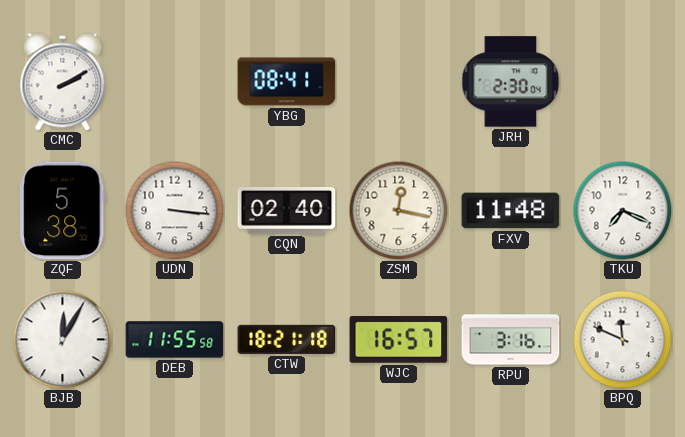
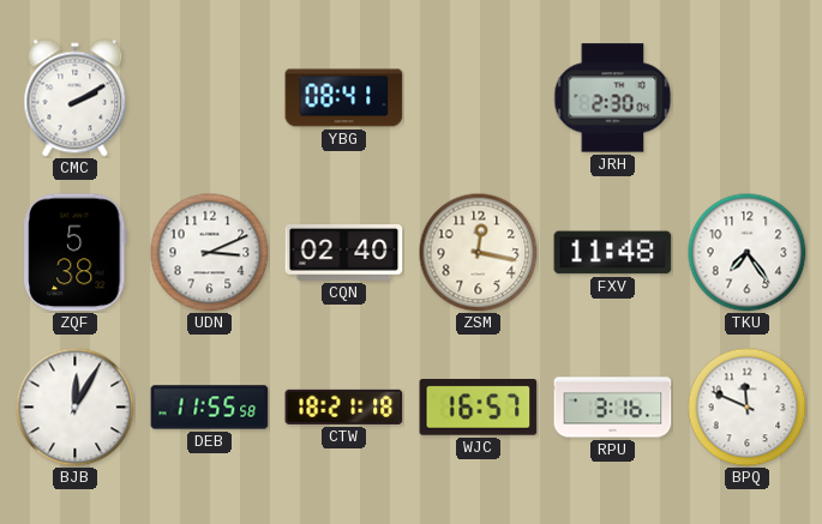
UDN: 3:16 -> 3:11
TKU: 7:19 -> 7:24
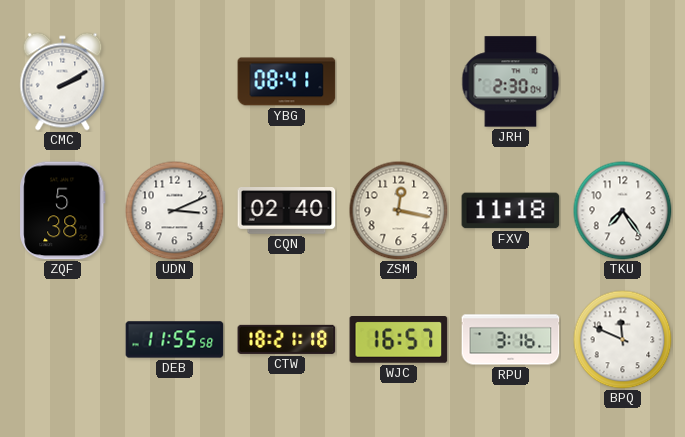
FXV: 11:48 -> 11:18
BJB: 12:05 -> none
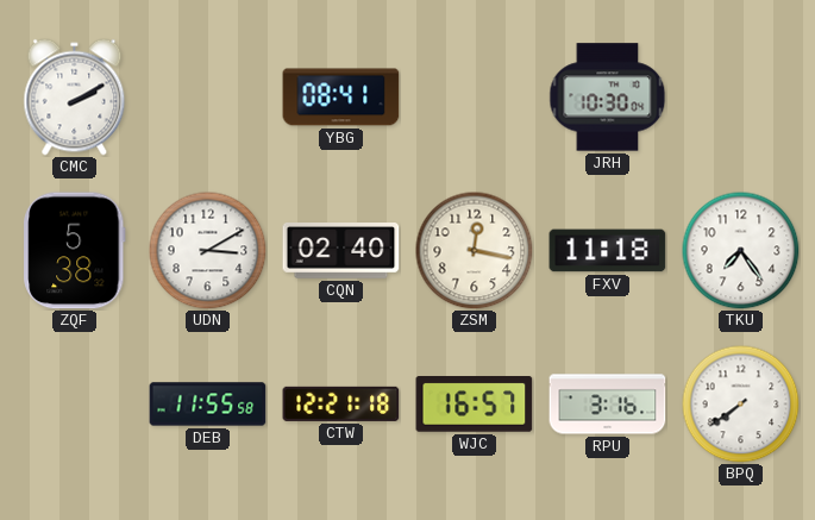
JRH: 2:30 -> 10:30
UDN: 3:11 -> 3:10
CTW: 18:21 -> 12:21
BPQ: 11:49 -> 7:39
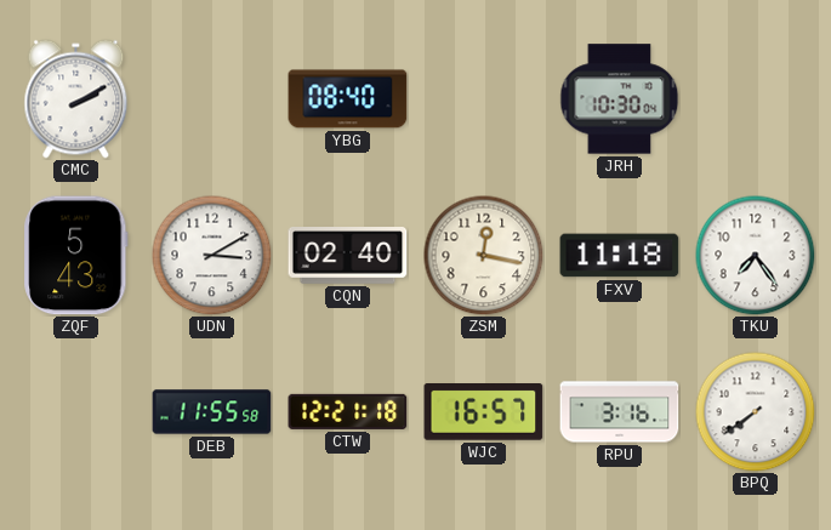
YBG: 08:41 -> 08:40
ZQF: 5:38 -> 5:43
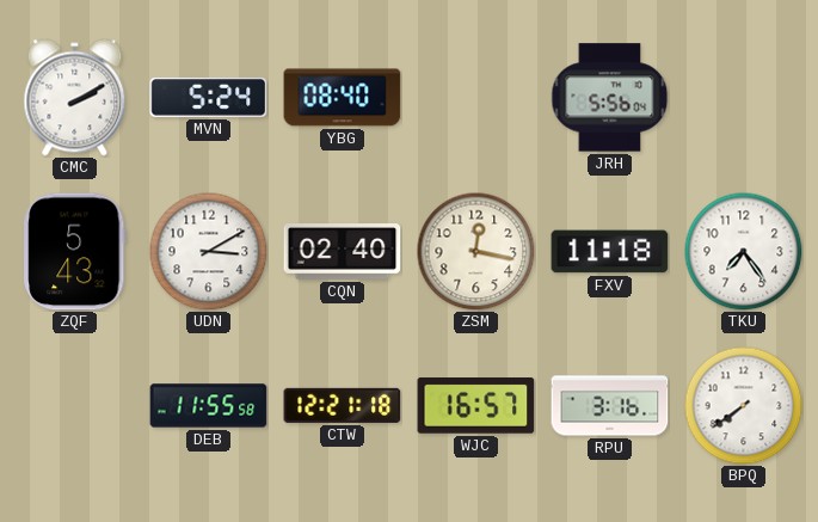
MVN: none -> 5:24
JRH: 10:30 -> 5:56
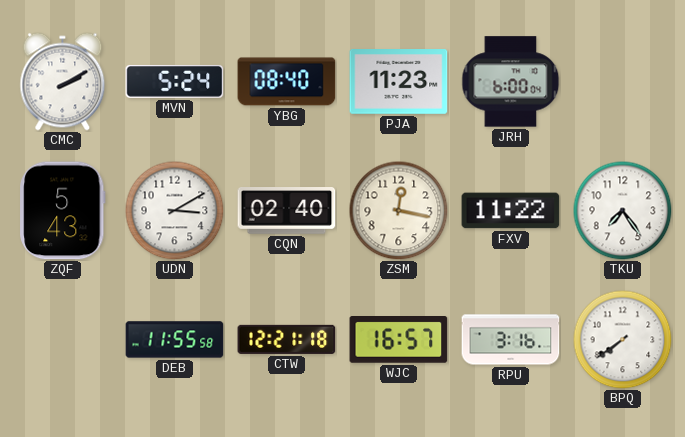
PJA: none -> 11:23
JRH: 5:56 -> 6:00
FXV: 11:18 -> 11:22
